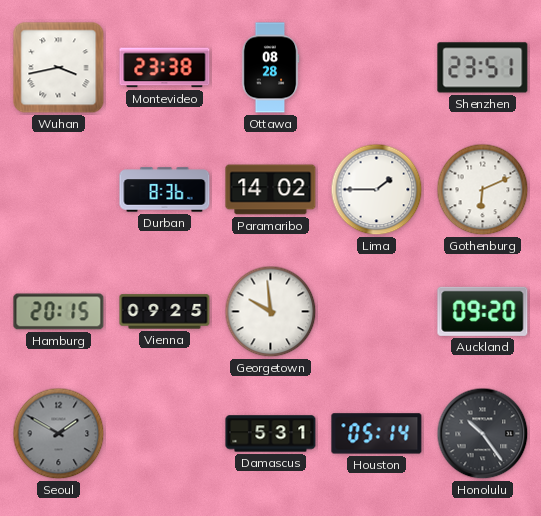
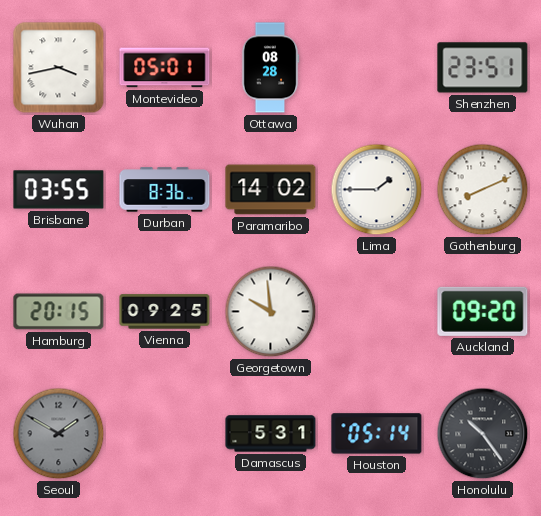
Montevideo: 23:38 -> 05:01
Brisbane: none -> 03:55
Gothenburg: 6:11 -> 8:11
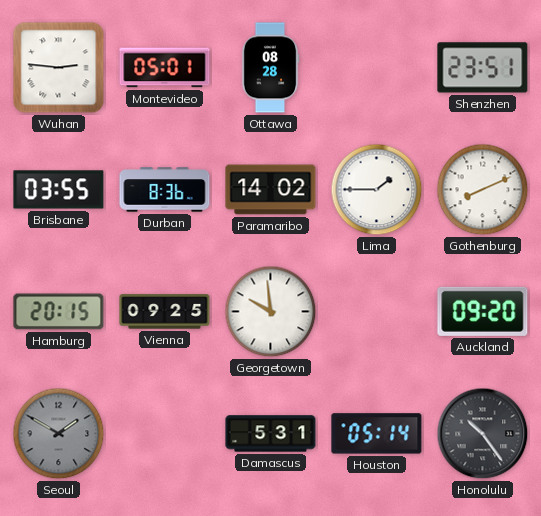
Wuhan: 3:43 -> 2:46
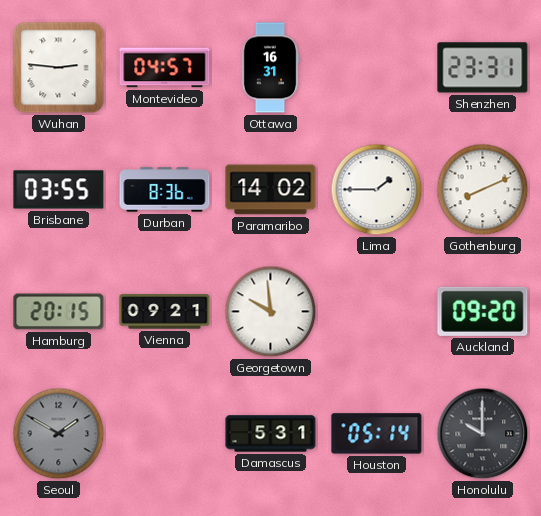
Montevideo: 05:01 -> 04:57
Ottawa: 08:28 -> 16:31
Shenzhen: 23:51 -> 23:31
Vienna: 09:25 -> 09:21
Honolulu: 10:24 -> 10:00
